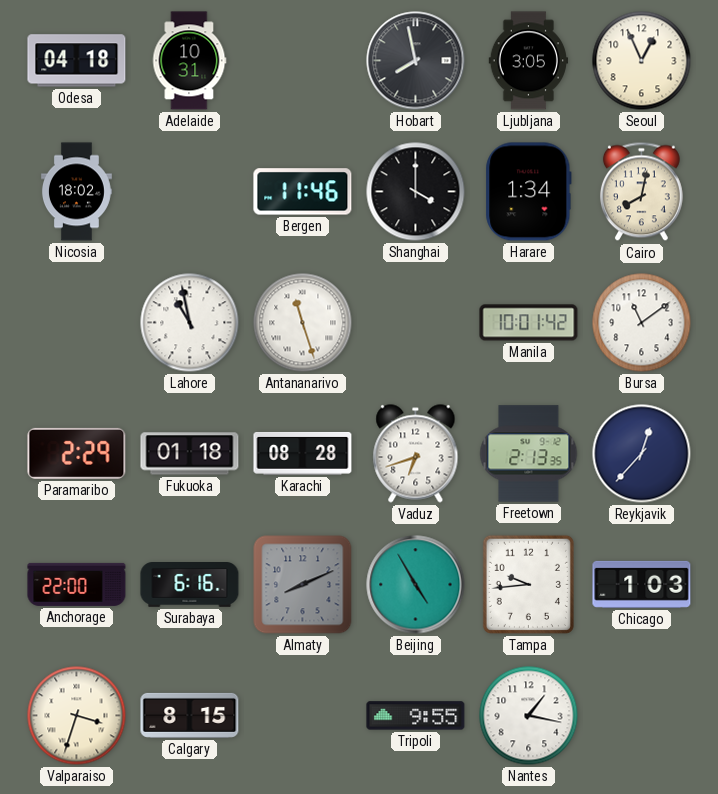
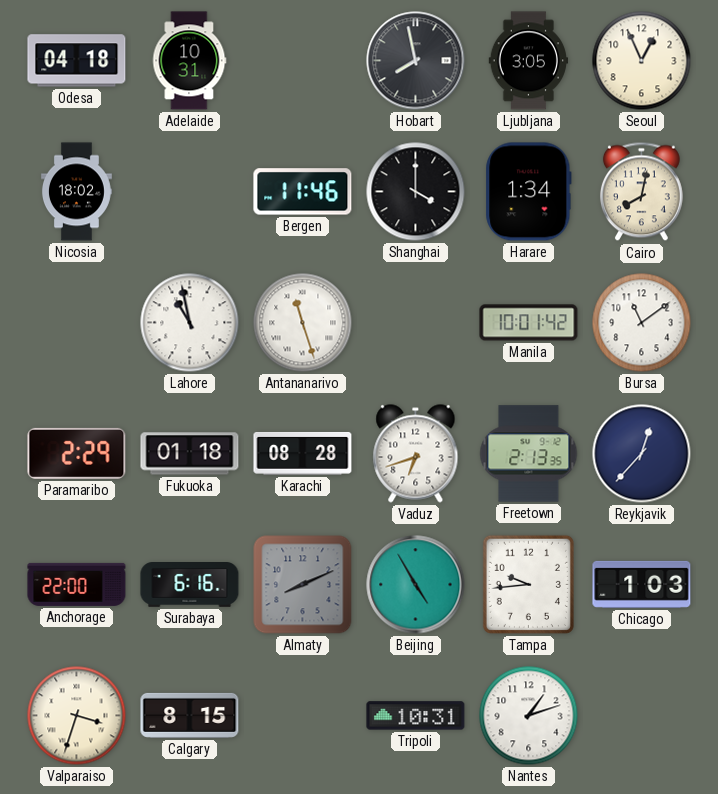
Tripoli: 9:55 -> 10:31
Nantes: 1:17 -> 1:12
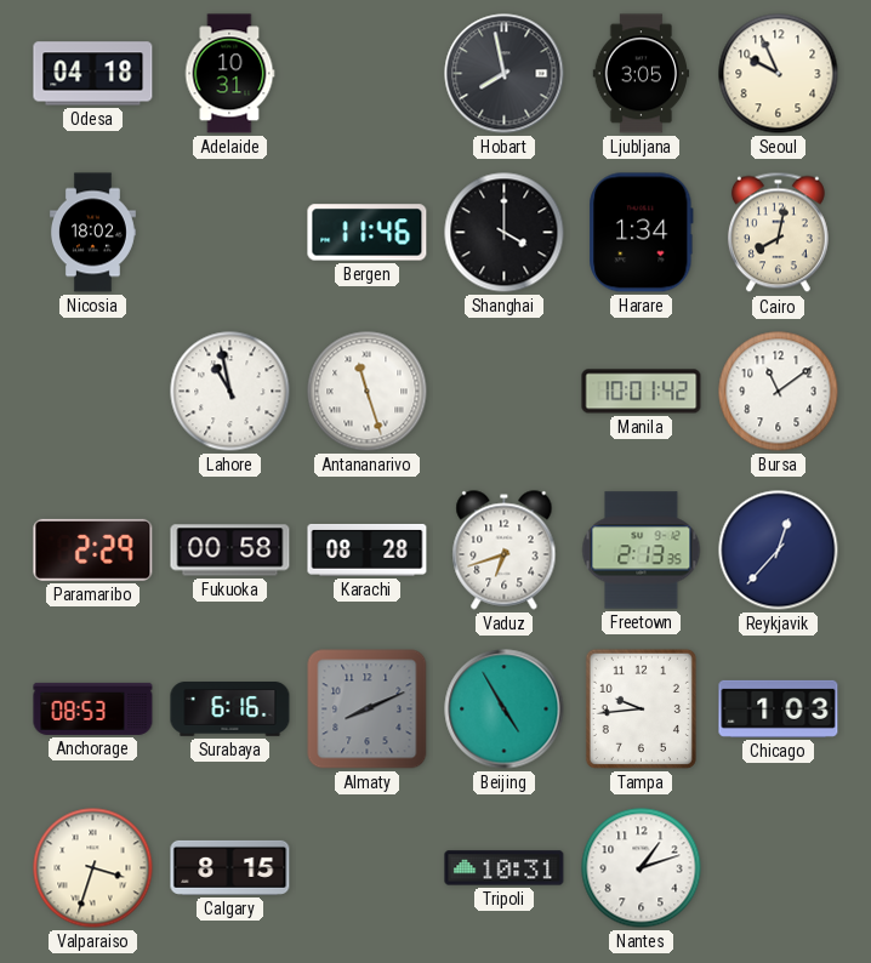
Seoul: 12:56 -> 9:56
Fukuoka: 01:18 -> 00:58
Anchorage: 22:00 -> 08:53
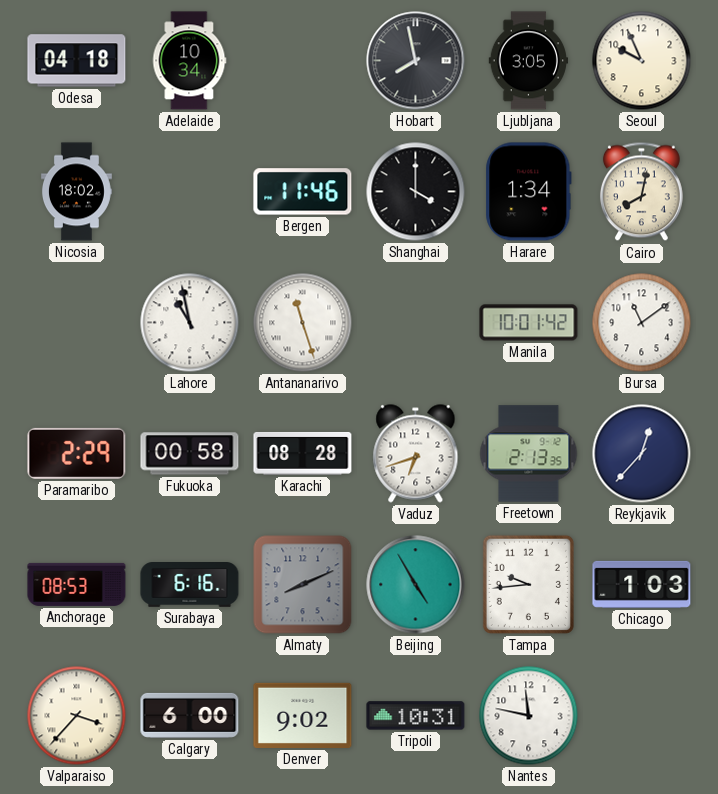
Adelaide: 10:31 -> 10:34
Valparaiso: 3:33 -> 3:37
Calgary: 8:15 -> 6:00
Denver: none -> 9:02
Nantes: 1:12 -> 11:47
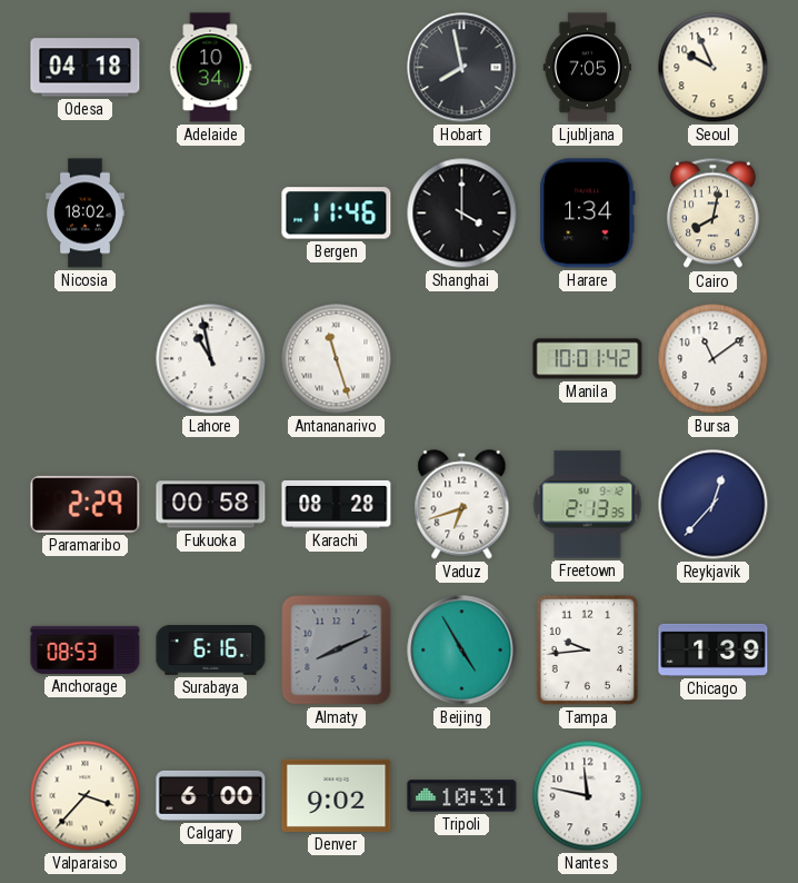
Ljubljana: 3:05 -> 7:05
Chicago: 1:03 -> 1:39
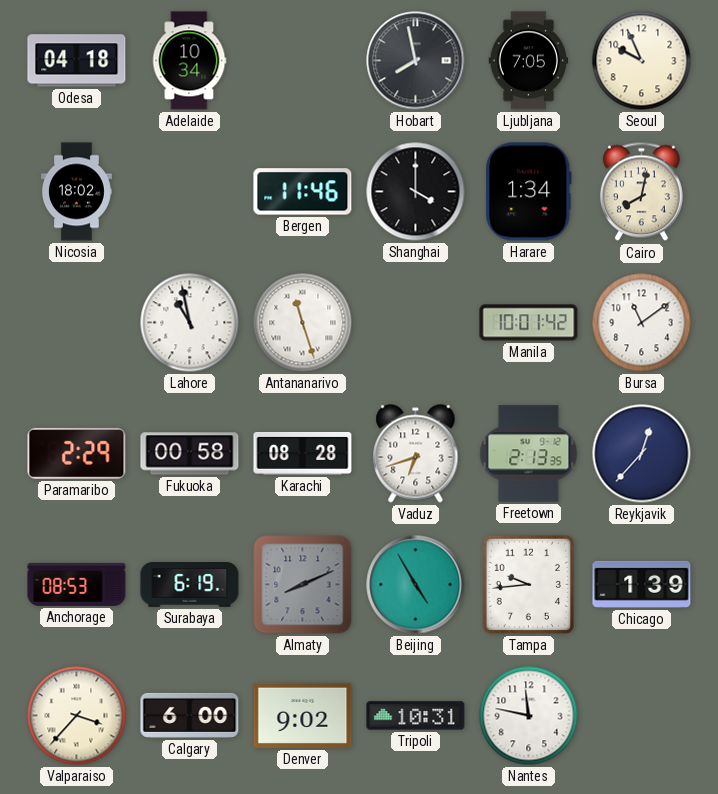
Surabaya: 6:16 -> 6:19
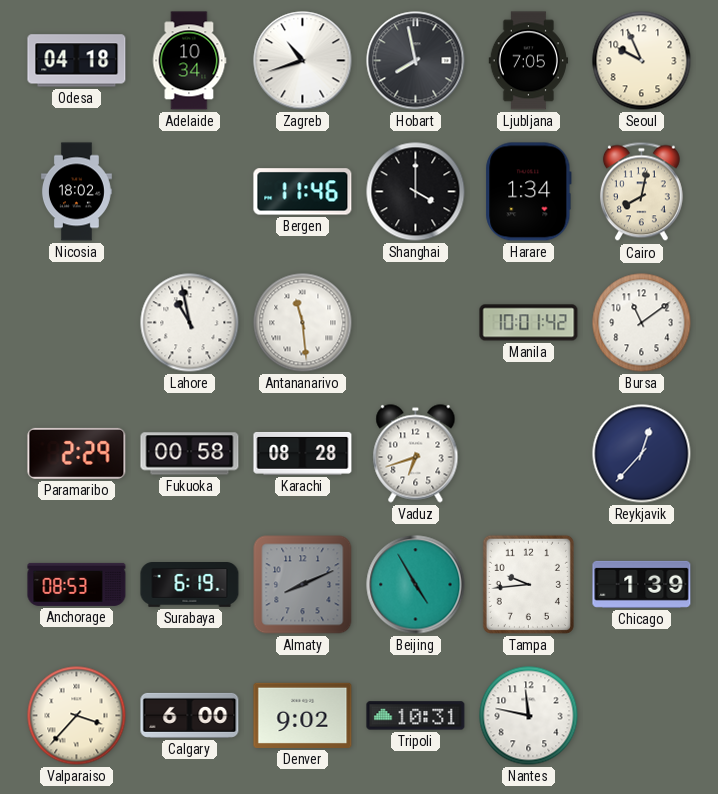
Zagreb: none -> 10:42
Antananarivo: 11:27 -> 11:29
Freetown: 2:13 -> none
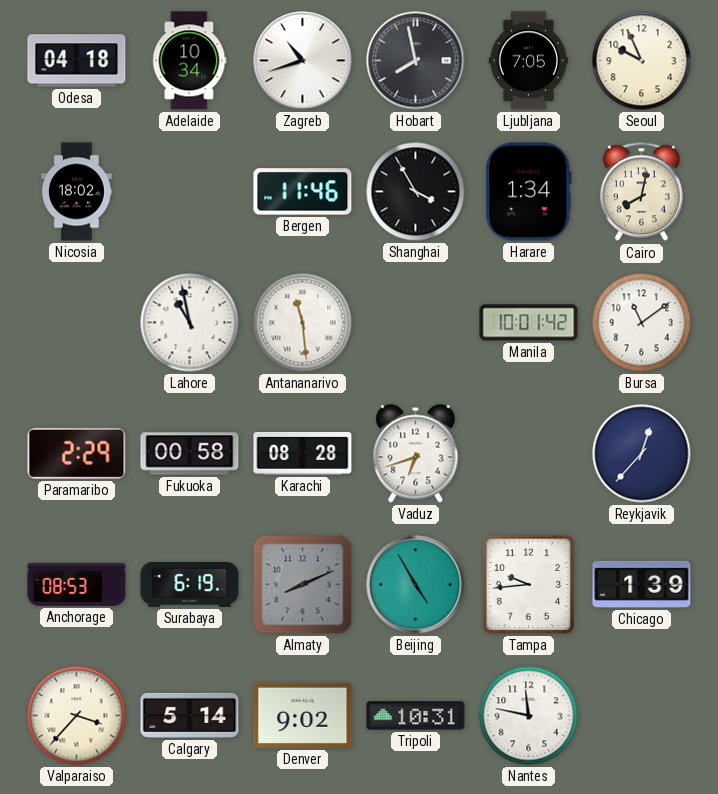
Shanghai: 4:00 -> 3:55
Calgary: 6:00 -> 5:14
